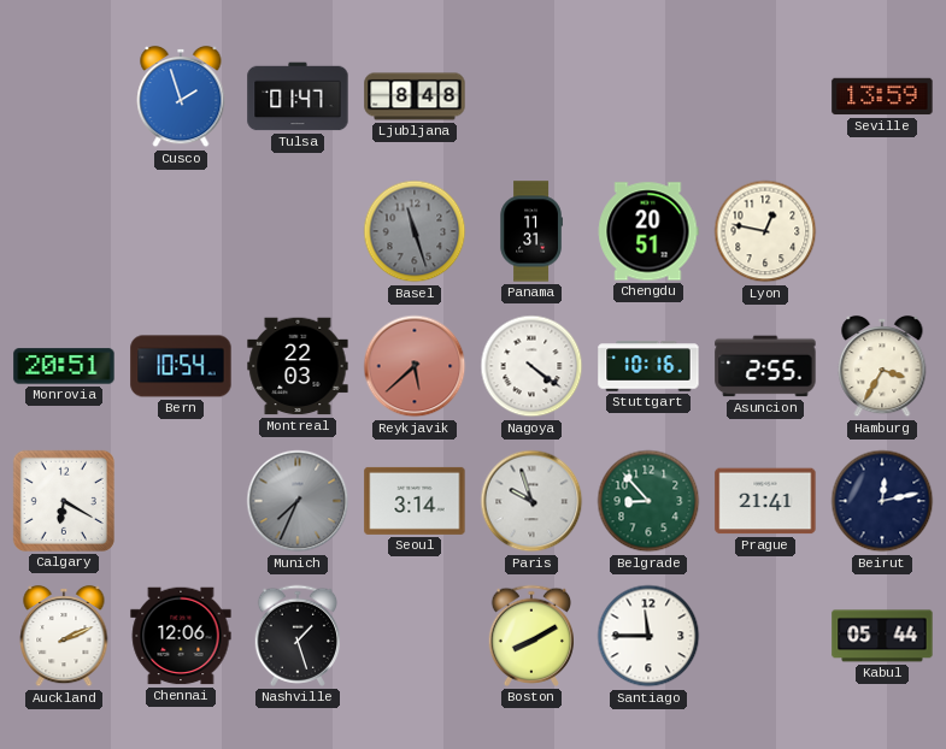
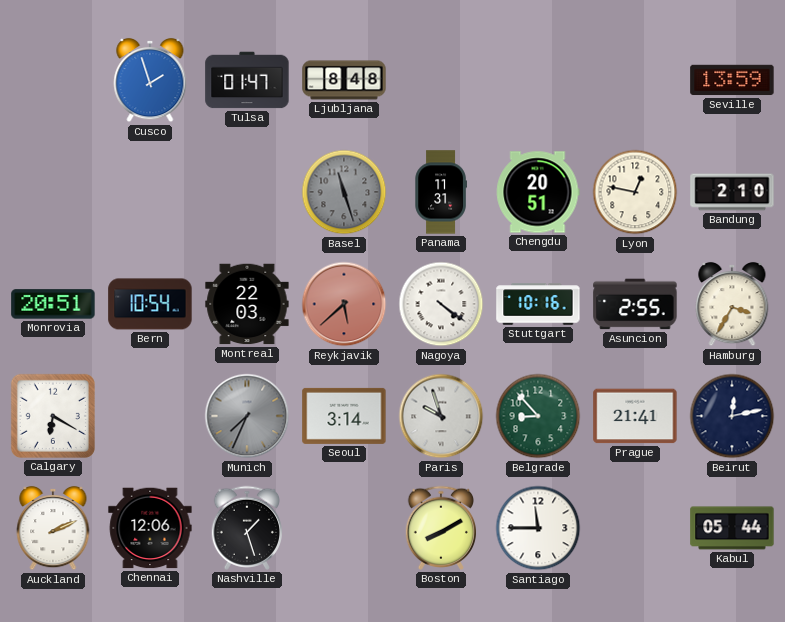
Bandung: none -> 2:10
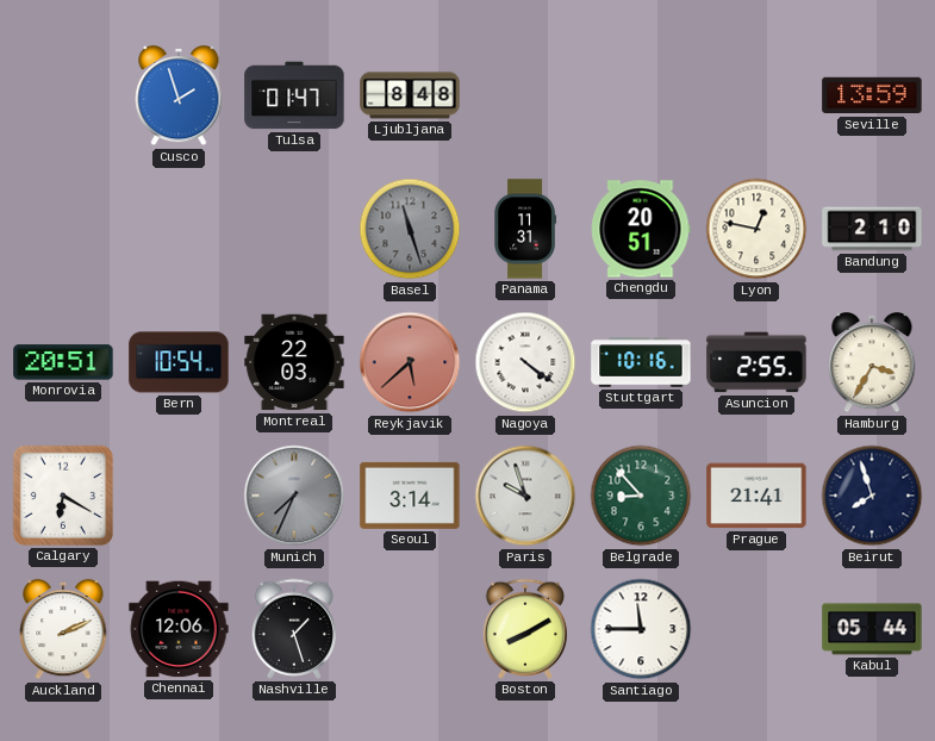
Beirut: 12:13 -> 7:57
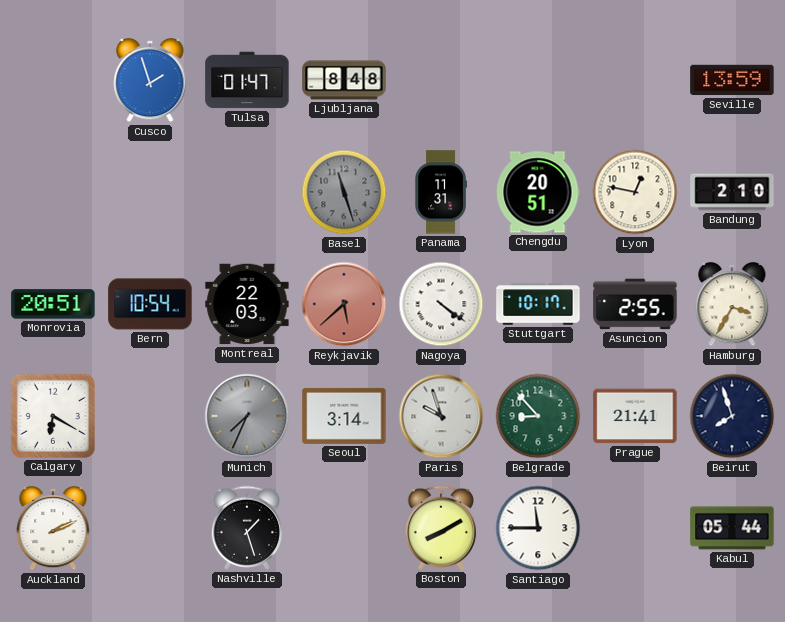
Stuttgart: 10:16 -> 10:17
Chennai: 12:06 -> none
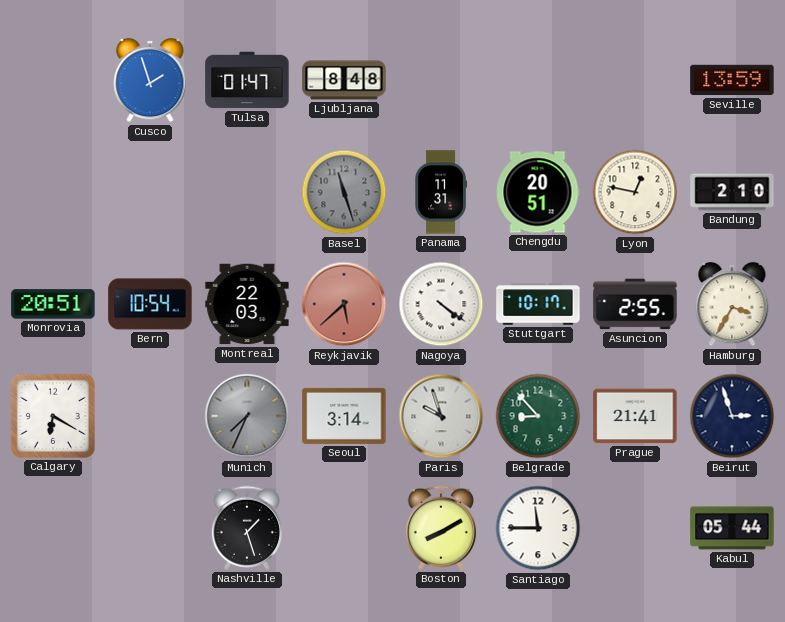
Beirut: 7:57 -> 2:57
Auckland: 2:11 -> none
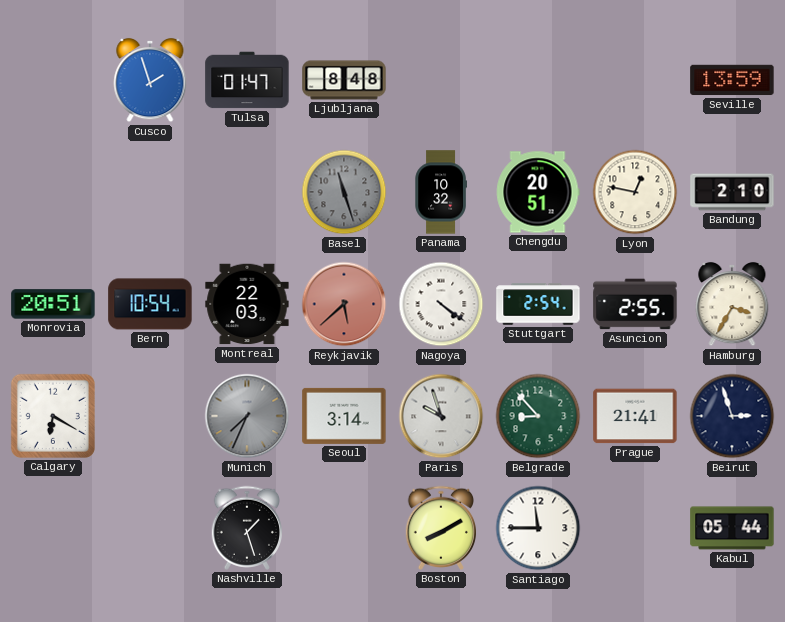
Panama: 11:31 -> 10:32
Stuttgart: 10:17 -> 2:54
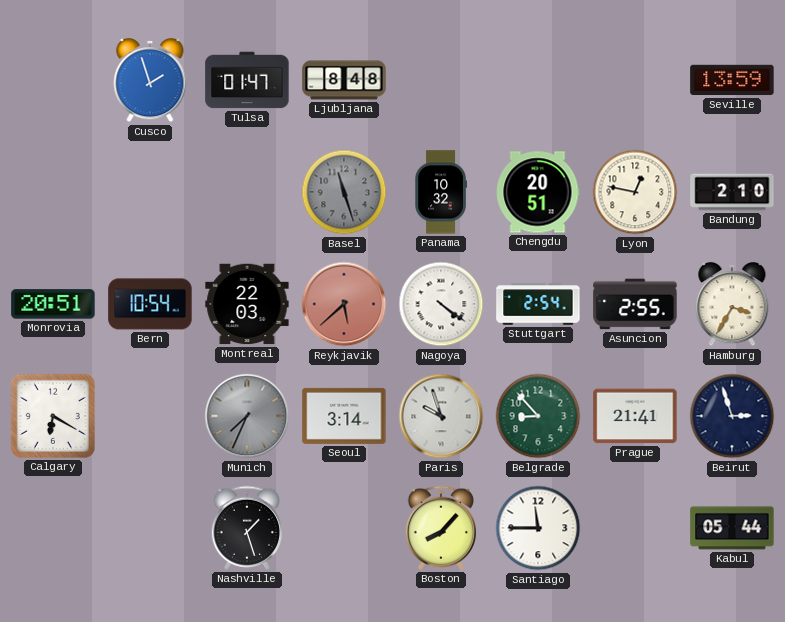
Boston: 8:10 -> 8:07
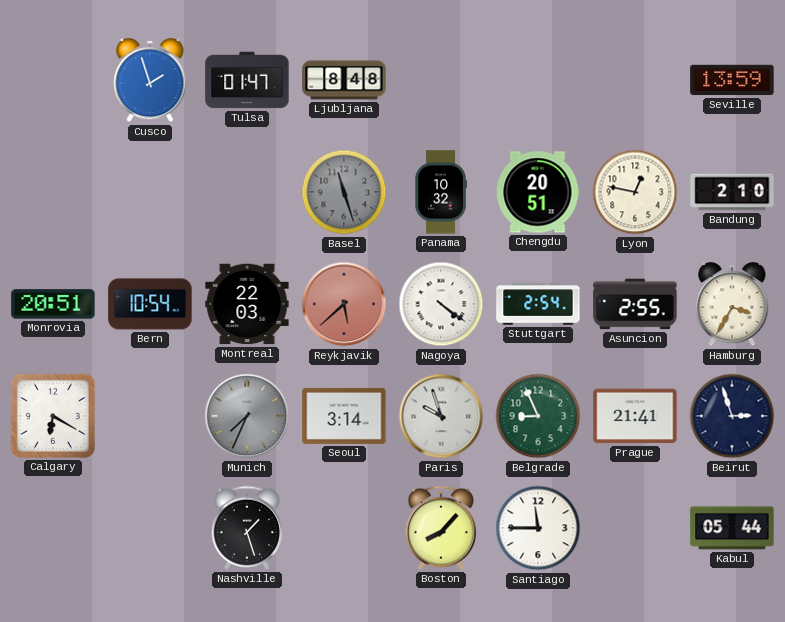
Belgrade: 8:53 -> 8:56
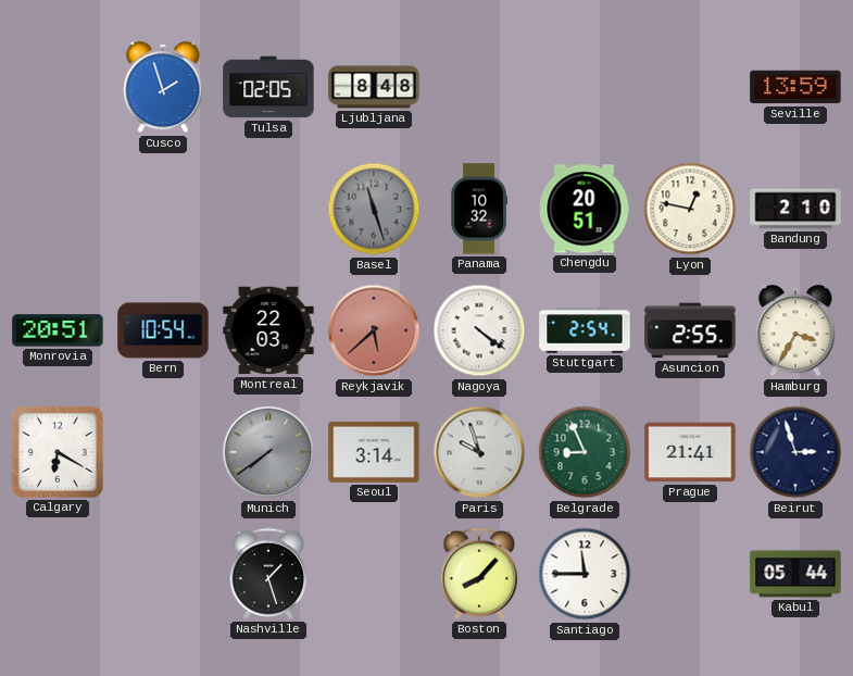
Tulsa: 01:47 -> 02:05
Munich: 7:34 -> 7:39
